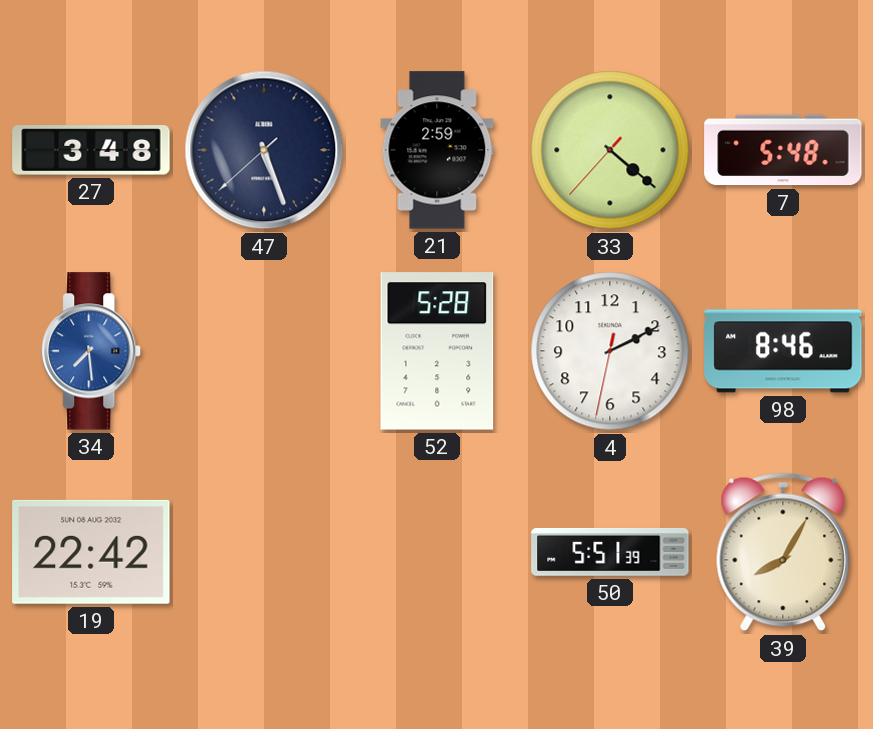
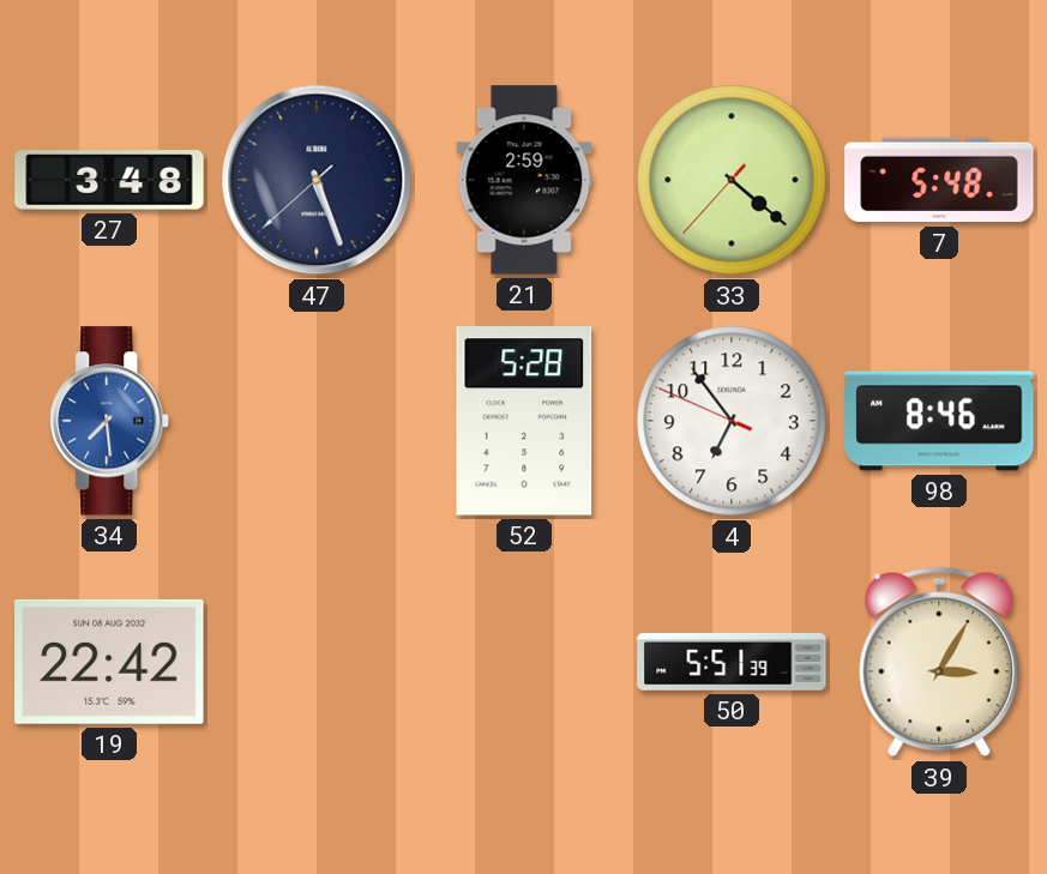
4: 2:10 -> 6:53
39: 8:05 -> 3:05
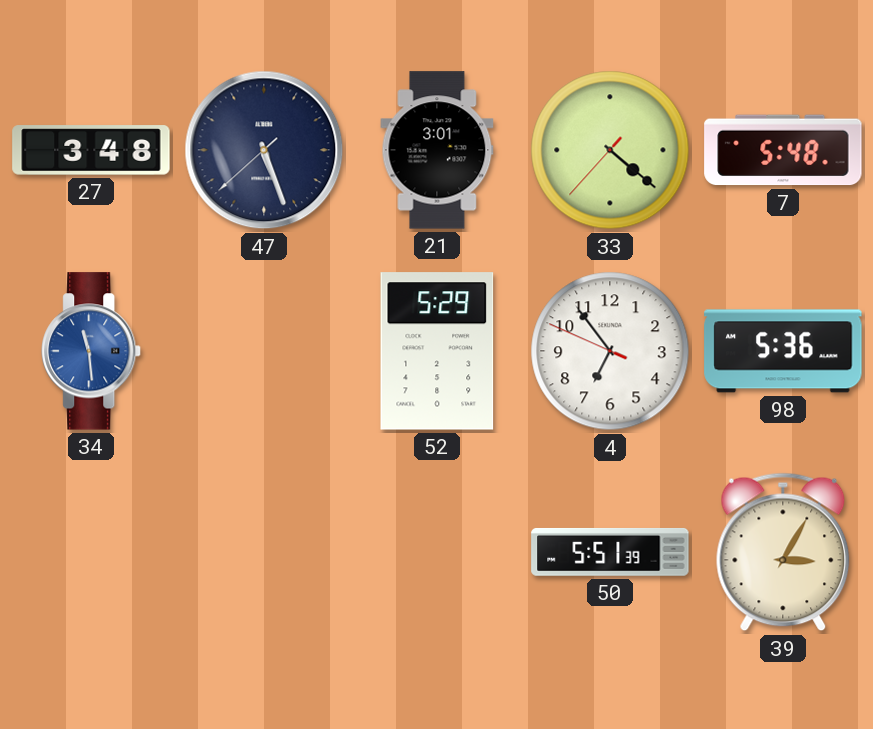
21: 2:59 -> 3:01
34: 7:29 -> 11:29
52: 5:28 -> 5:29
98: 8:46 -> 5:36
19: 22:42 -> none
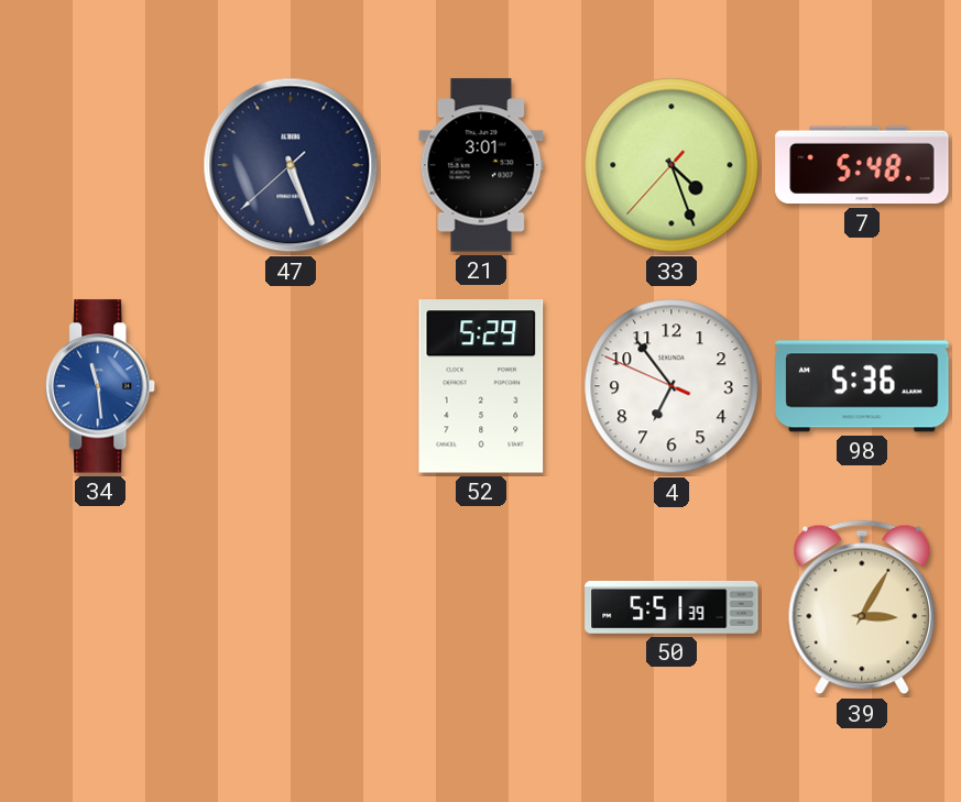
27: 3:48 -> none
33: 4:21 -> 4:26
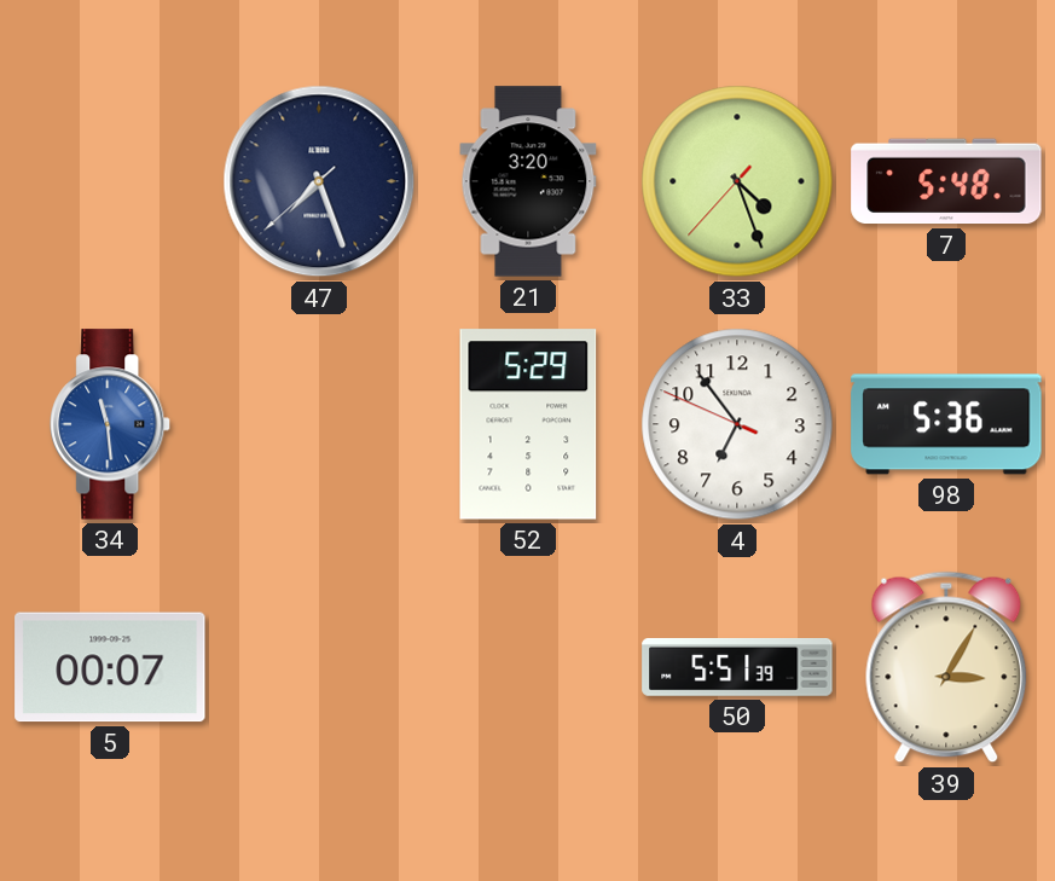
47: 5:26 -> 7:26
21: 3:01 -> 3:20
5: none -> 00:07
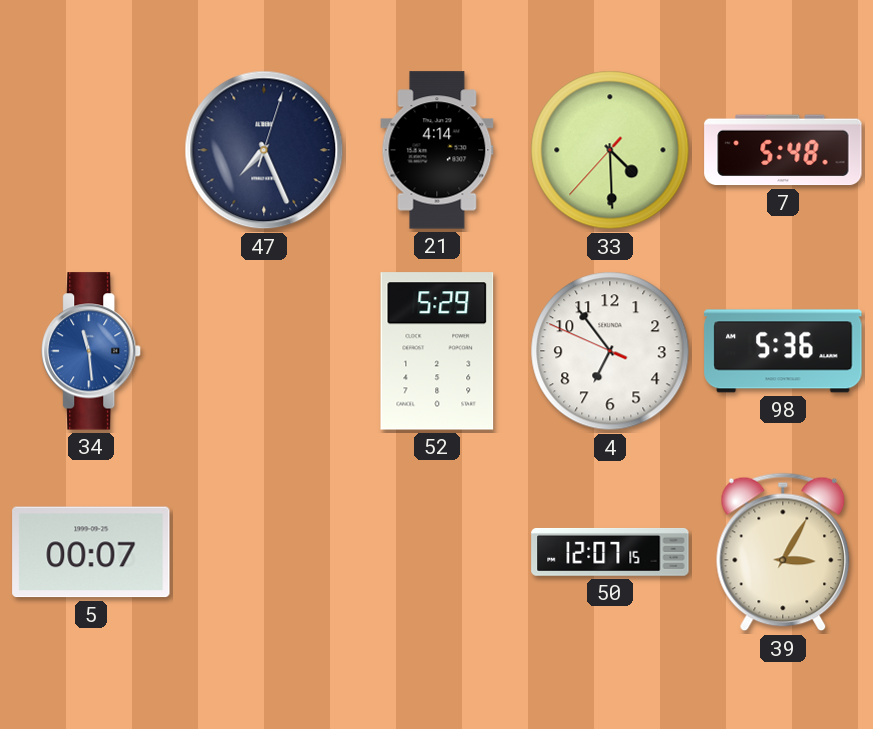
47: 7:26:38 -> 7:26:03
21: 3:20 -> 4:14
33: 4:26 -> 4:29
50: 5:51 -> 12:07
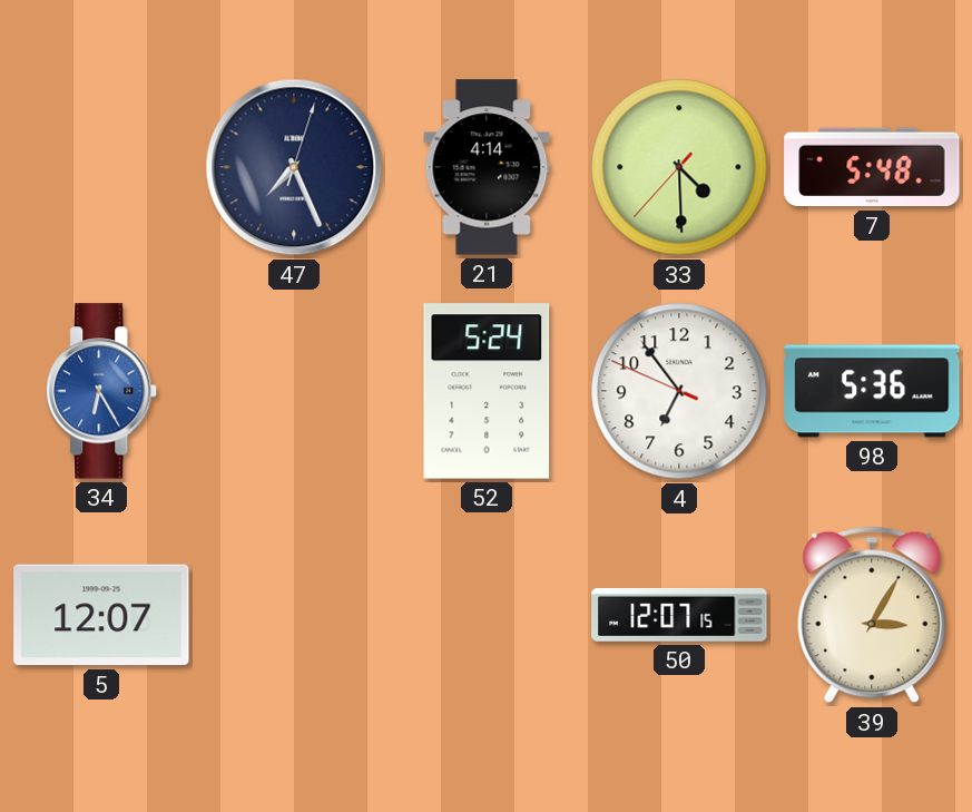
34: 11:29 -> 6:25
52: 5:29 -> 5:24
5: 00:07 -> 12:07
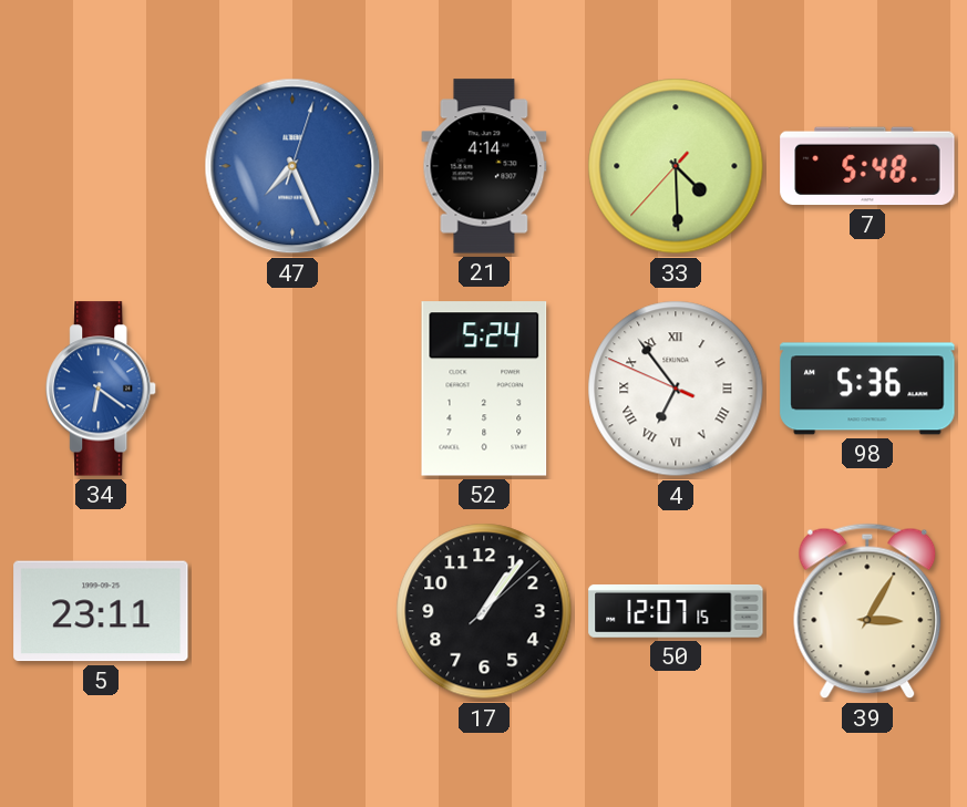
47 dial: navy -> blue
34: 6:25 -> 6:21
4 numerals: Arabic -> Roman
5: 12:07 -> 23:11
17: none -> 1:06
